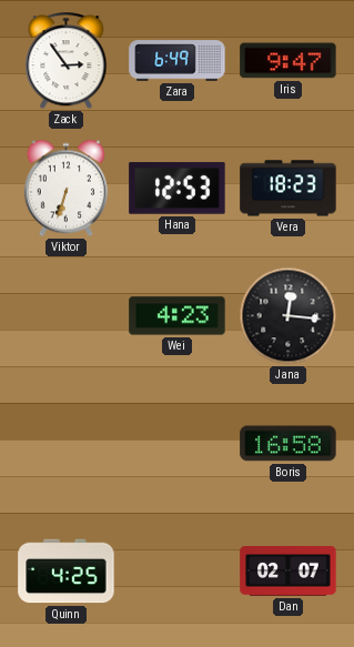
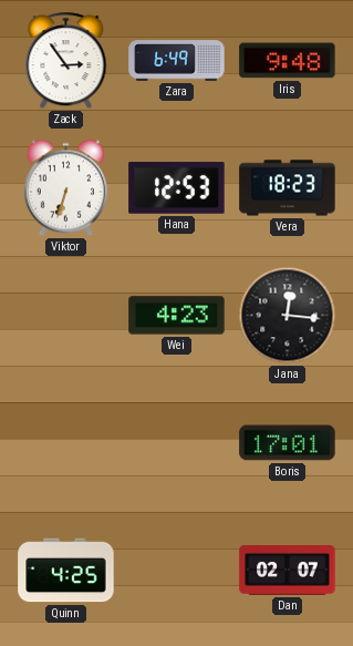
Iris: 9:47 -> 9:48
Boris: 16:58 -> 17:01
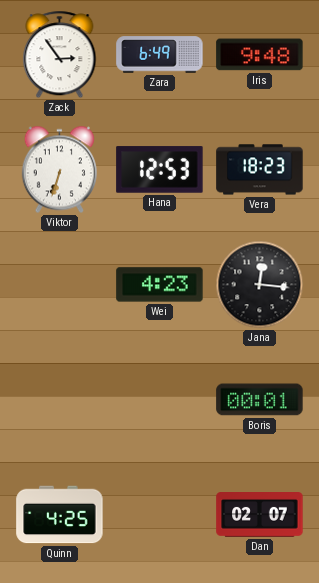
Boris: 17:01 -> 00:01
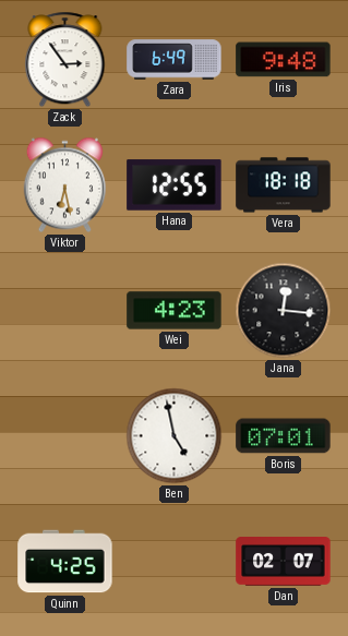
Viktor: 6:33 -> 6:28
Hana: 12:53 -> 12:55
Vera: 18:23 -> 18:18
Ben: none -> 4:58
Boris: 00:01 -> 07:01
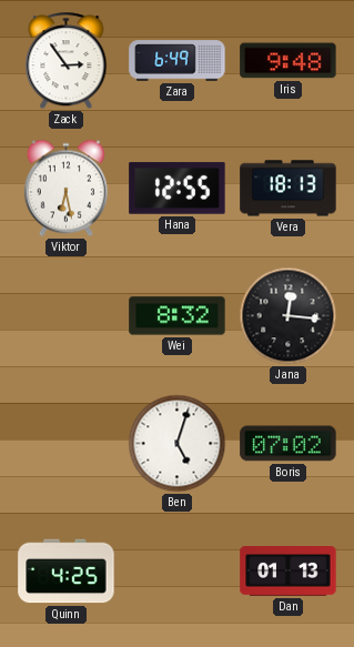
Vera: 18:18 -> 18:13
Wei: 4:23 -> 8:32
Ben: 4:58 -> 5:03
Boris: 07:01 -> 07:02
Dan: 02:07 -> 01:13
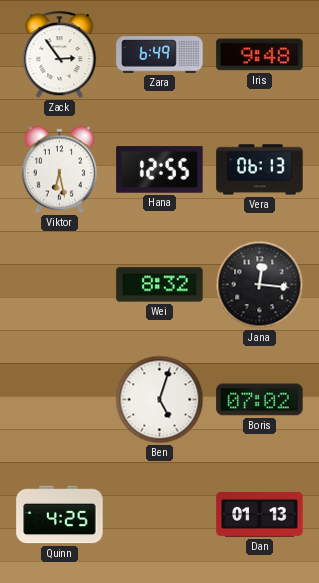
Vera: 18:13 -> 06:13
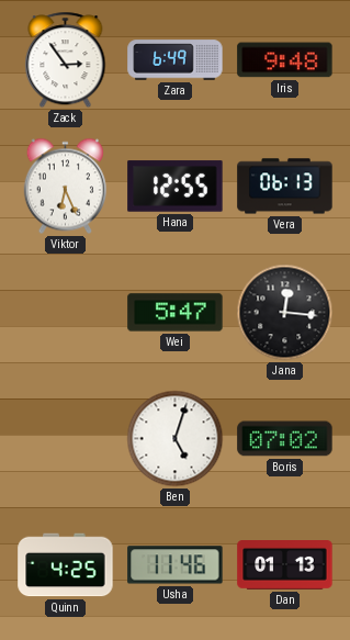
Viktor: 6:28 -> 6:26
Wei: 8:32 -> 5:47
Usha: none -> 11:46
